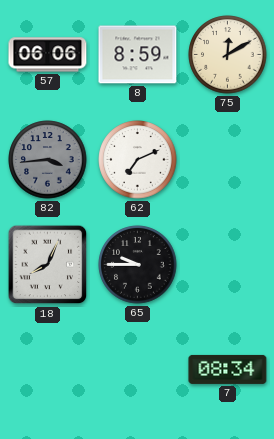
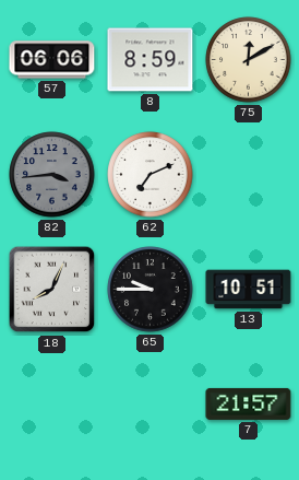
13: none -> 10:51
7: 08:34 -> 21:57
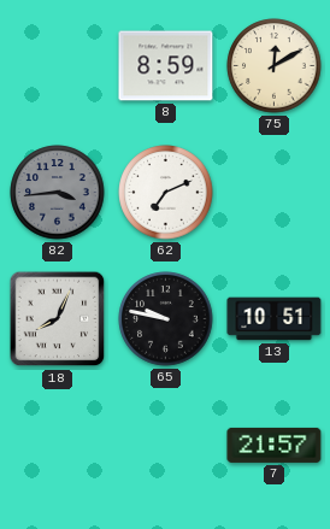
57: 06:06 -> none
65: 9:45 -> 9:47
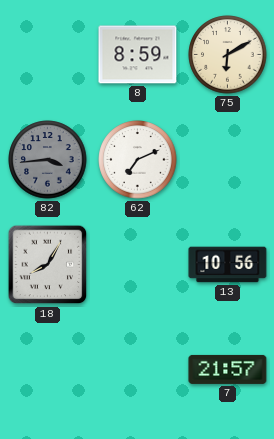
75: 12:10 -> 6:10
18: 8:04 -> 8:05
65: 9:47 -> none
13: 10:51 -> 10:56
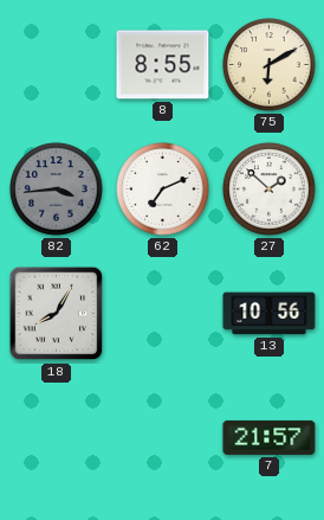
8: 8:59 -> 8:55
27: none -> 1:52
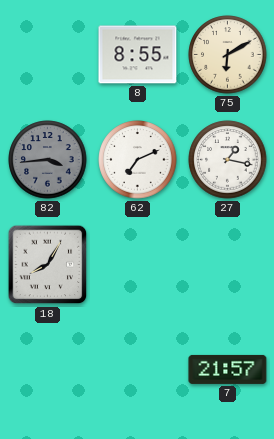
27: 1:52 -> 1:17
13: 10:56 -> none
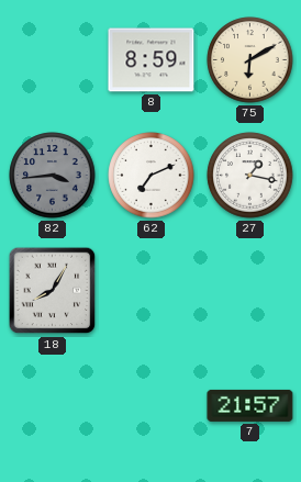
8: 8:55 -> 8:59
